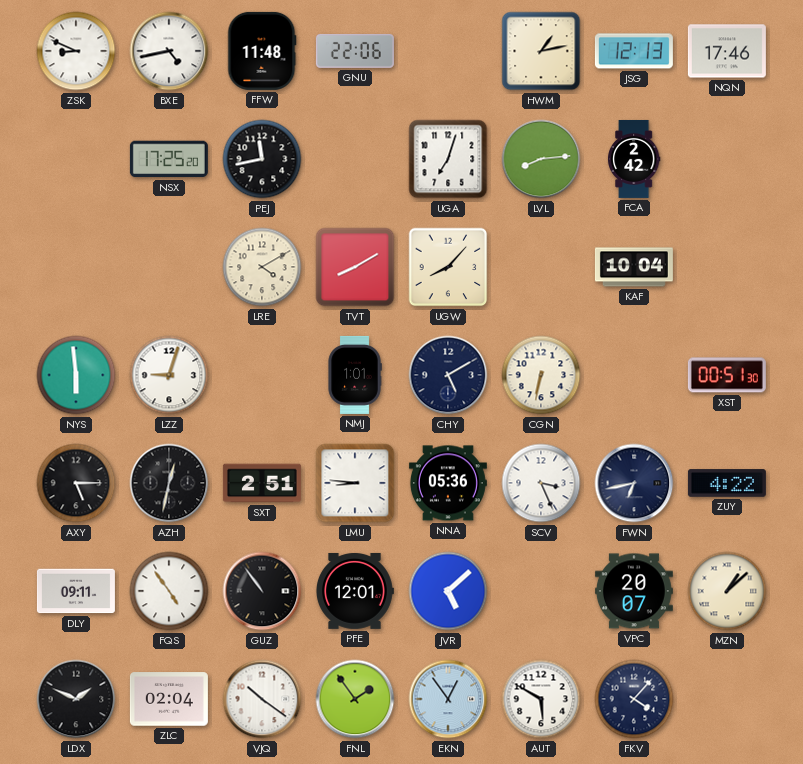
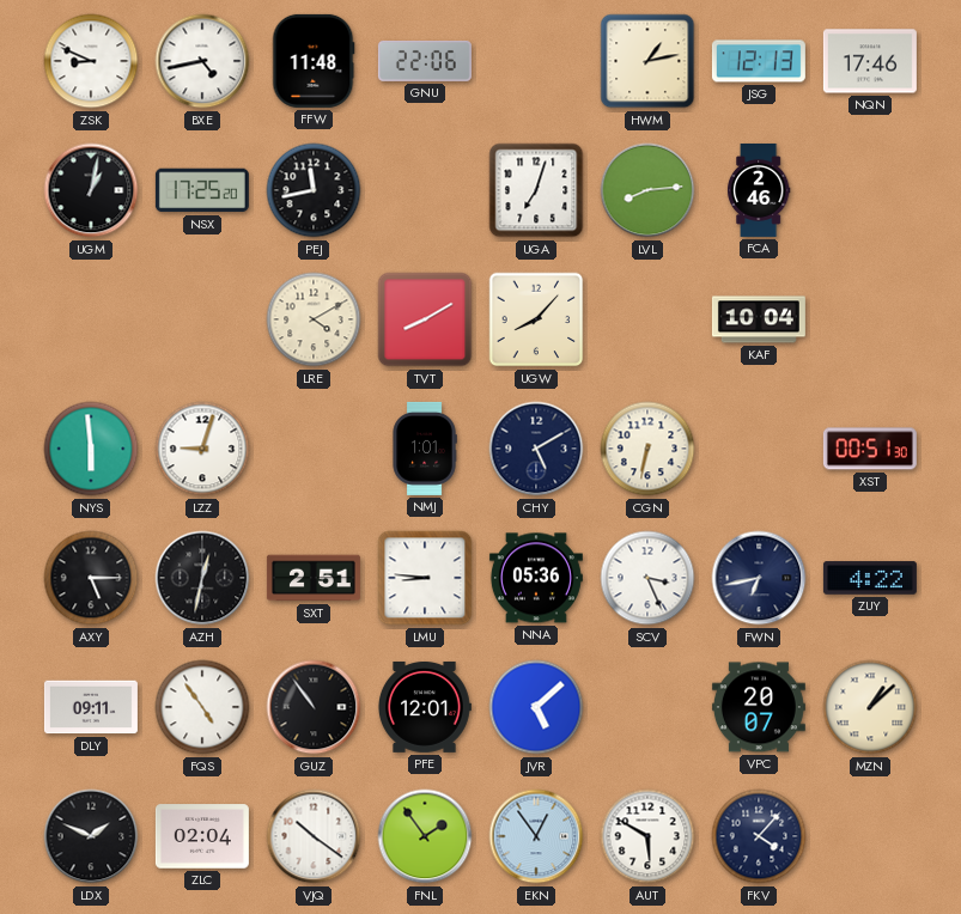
UGM: none -> 1:02
FCA: 2:42 -> 2:46
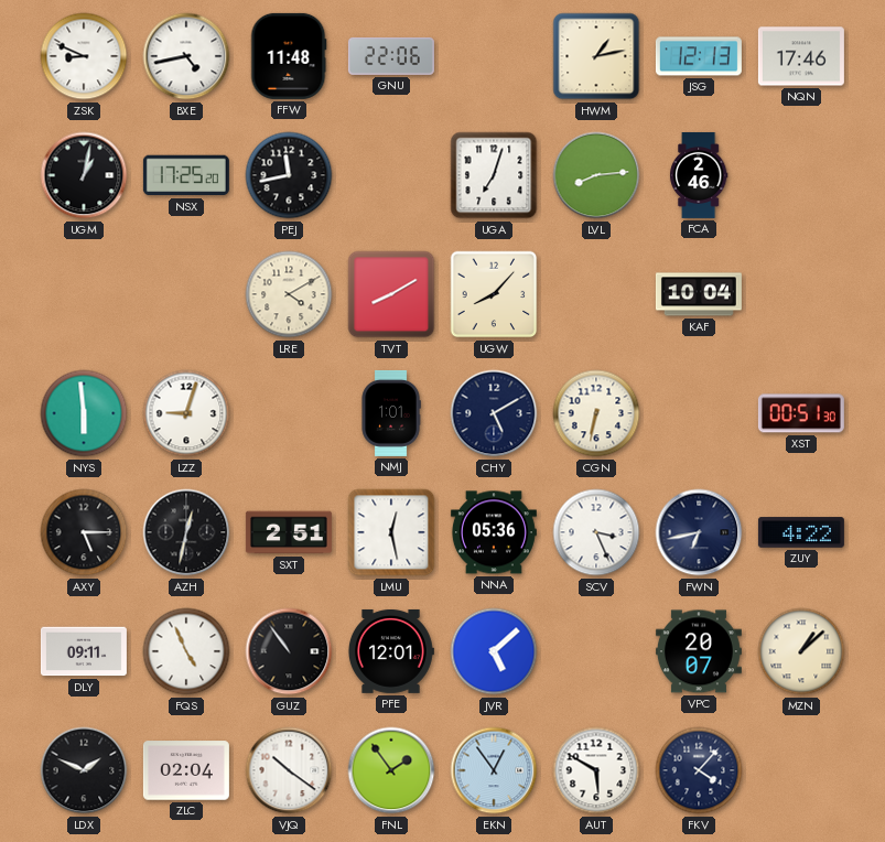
LMU: 8:46 -> 12:28
FQS: 4:54 -> 4:56
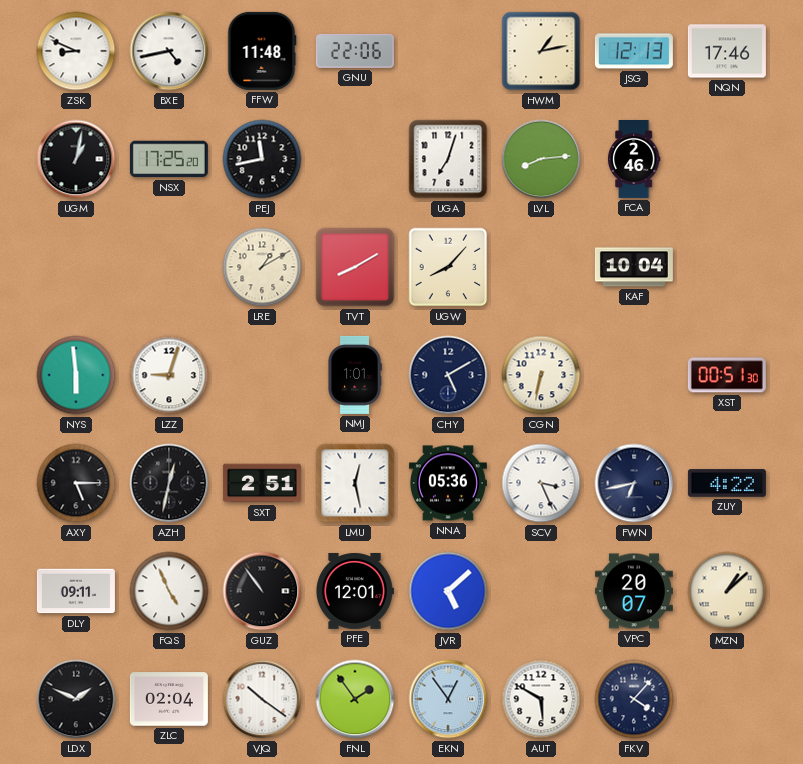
LRE: 4:10 -> 1:10
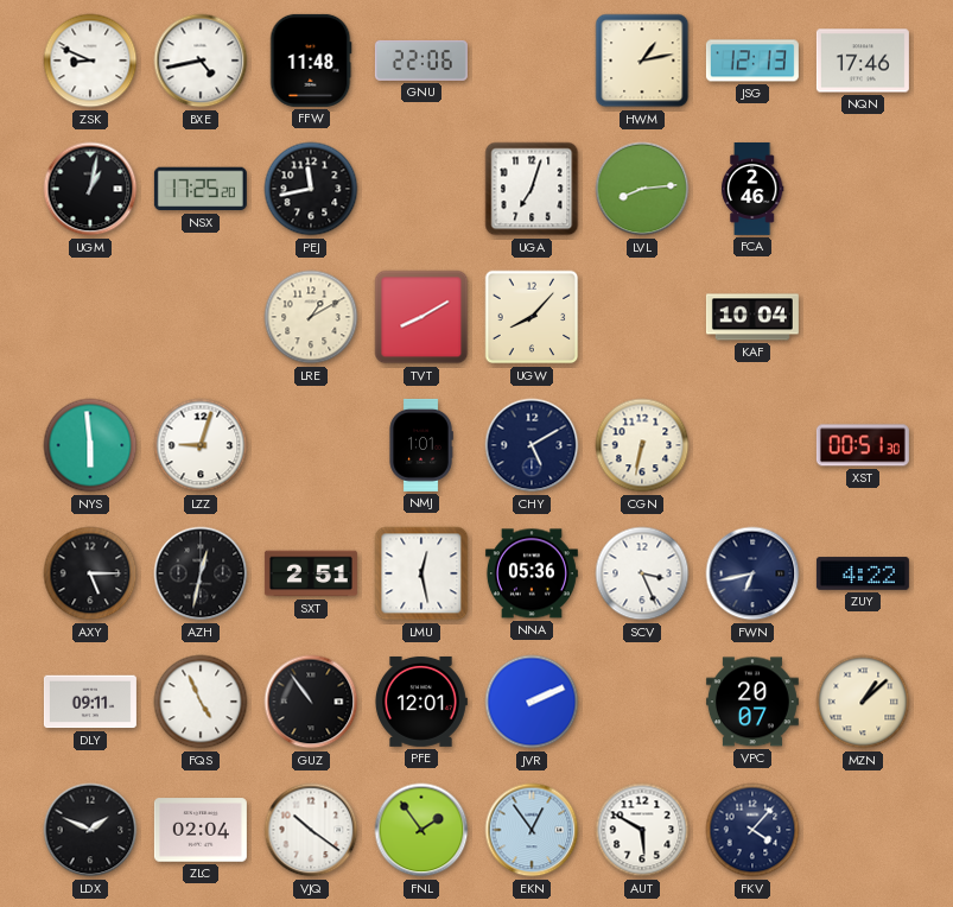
JVR: 5:08 -> 2:11
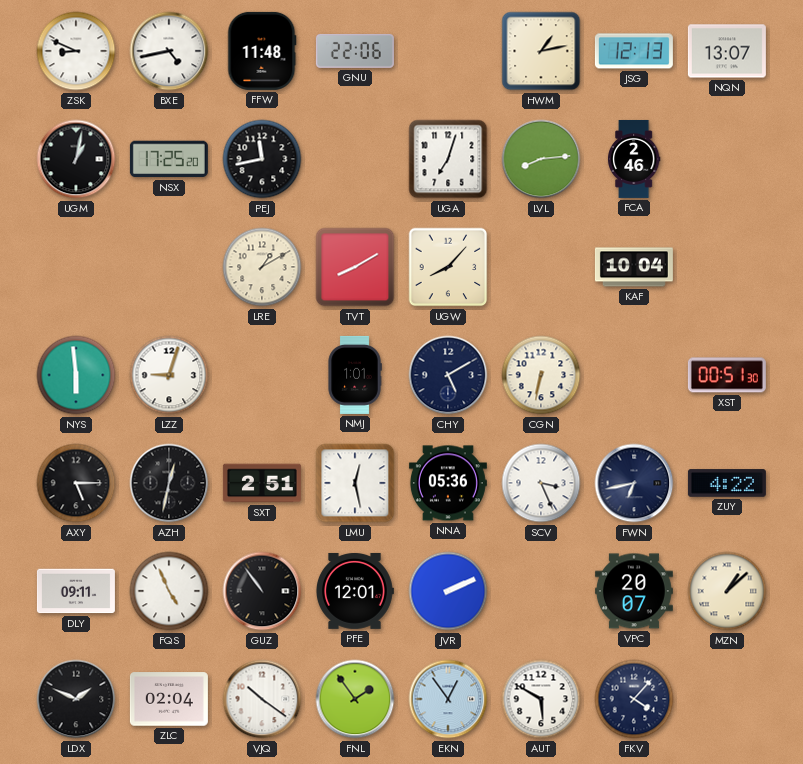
NQN: 17:46 -> 13:07
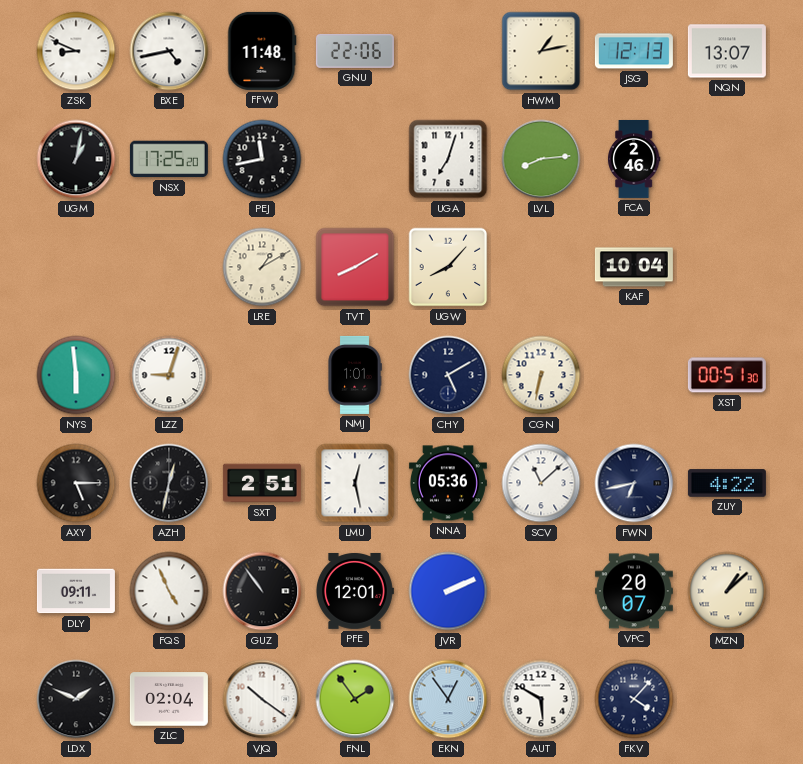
SCV: 3:26 -> 11:08
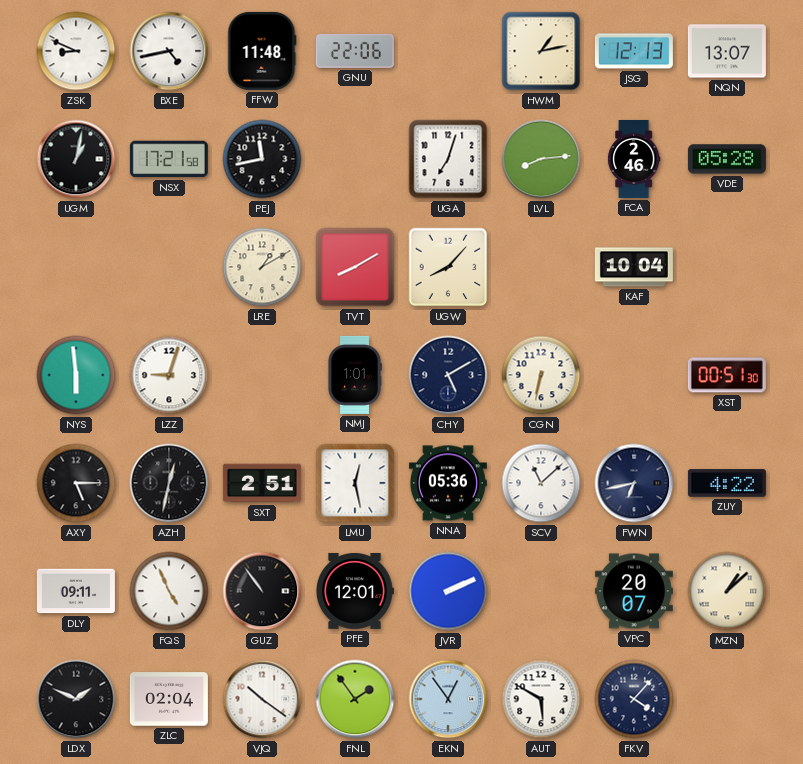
NSX: 17:25 -> 17:21
VDE: none -> 05:28
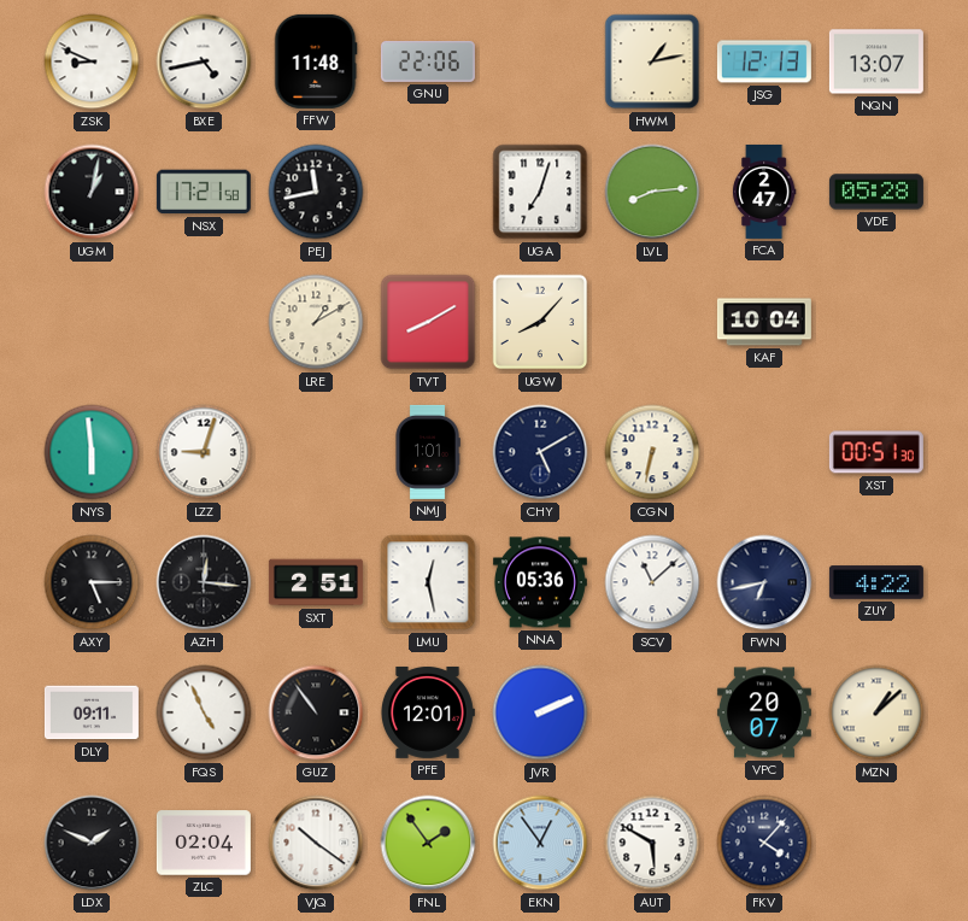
FCA: 2:46 -> 2:47
AZH: 12:32 -> 12:16
